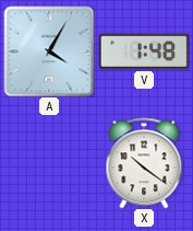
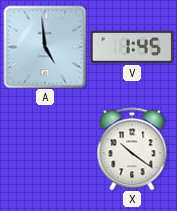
A: 4:05 -> 4:59
V: 1:48 -> 1:45
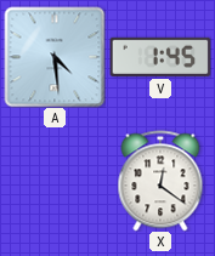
A: 4:59 -> 4:29
X: 10:21 -> 12:21
